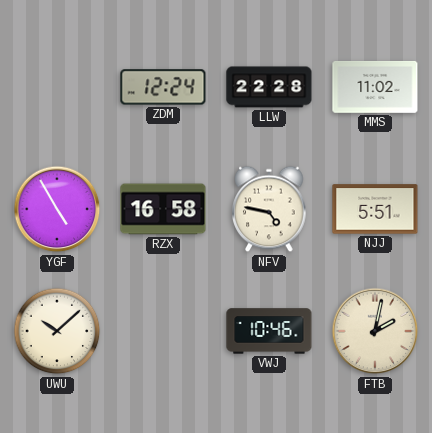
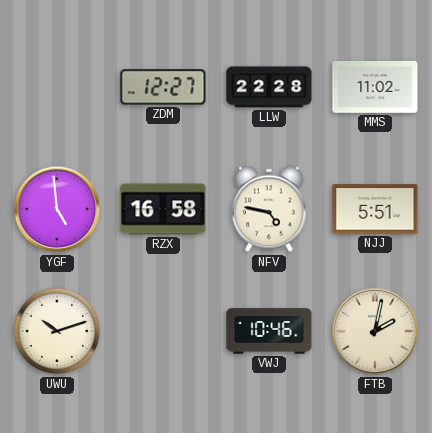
ZDM: 12:24 -> 12:27
YGF: 4:55 -> 4:59
UWU: 10:08 -> 10:12
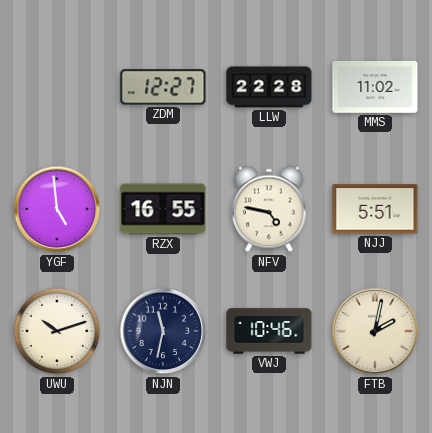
RZX: 16:58 -> 16:55
NJN: none -> 11:32
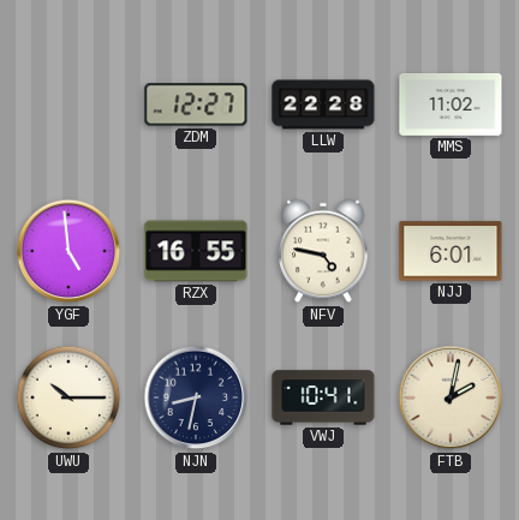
NJJ: 5:51 -> 6:01
UWU: 10:12 -> 10:15
NJN: 11:32 -> 8:32
VWJ: 10:46 -> 10:41
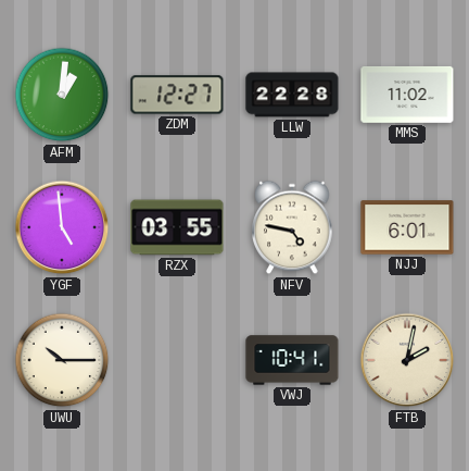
AFM: none -> 1:01
RZX: 16:55 -> 03:55
NJN: 8:32 -> none
